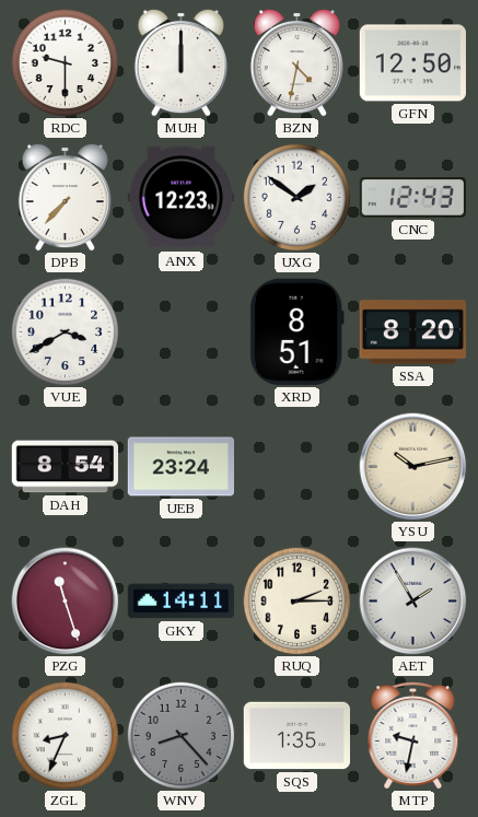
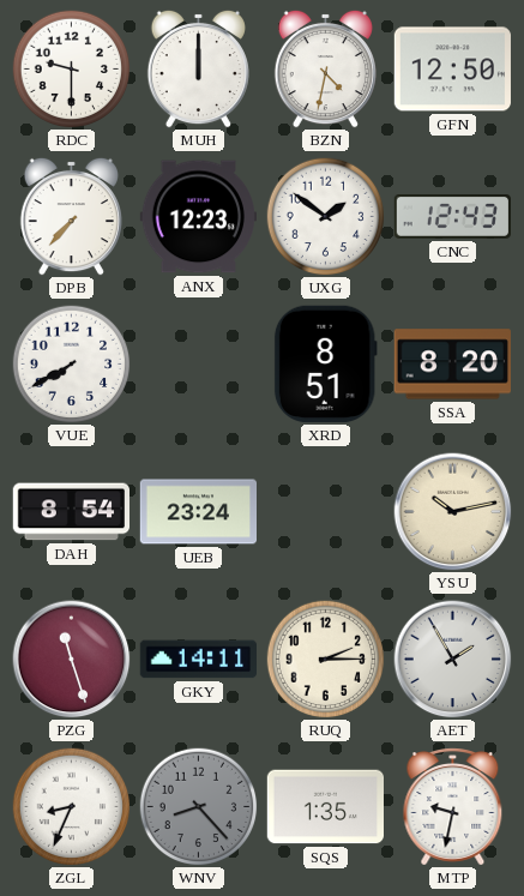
VUE: 3:40 -> 7:40
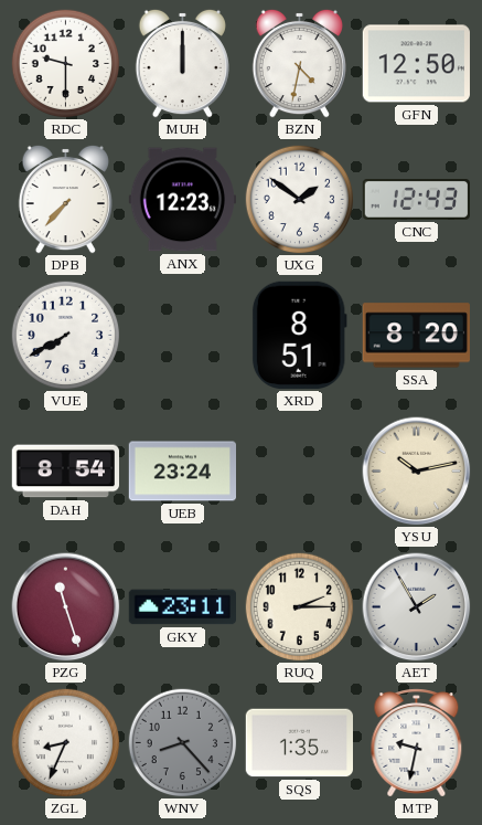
GKY: 14:11 -> 23:11
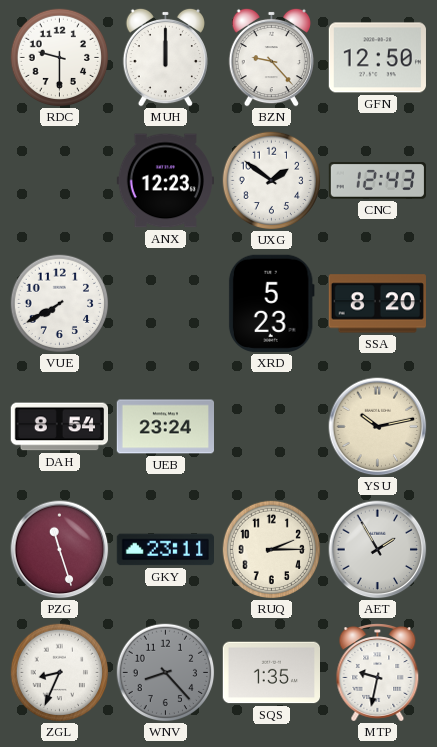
BZN: 4:32 -> 9:23
DPB: 7:37 -> none
XRD: 8:51 -> 5:23
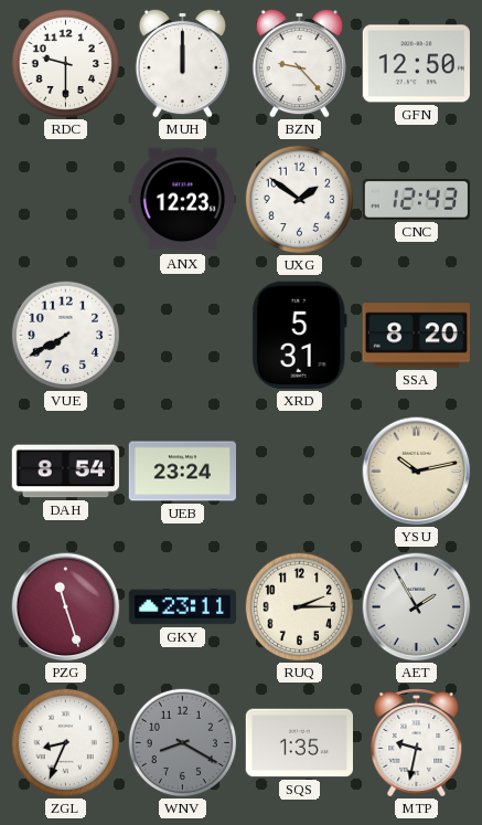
XRD: 5:23 -> 5:31
WNV: 8:23 -> 8:20
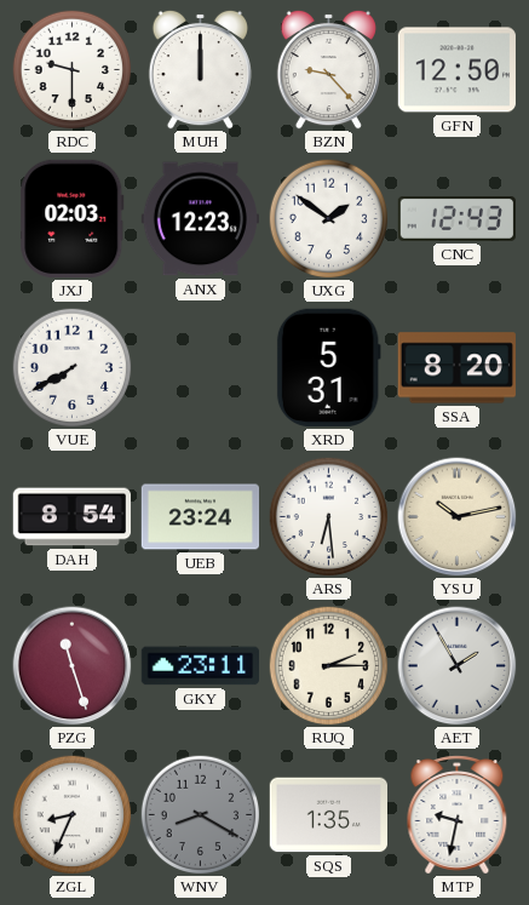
JXJ: none -> 02:03
ARS: none -> 6:29
